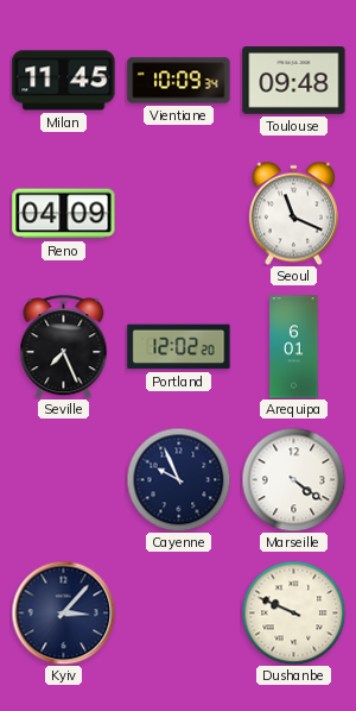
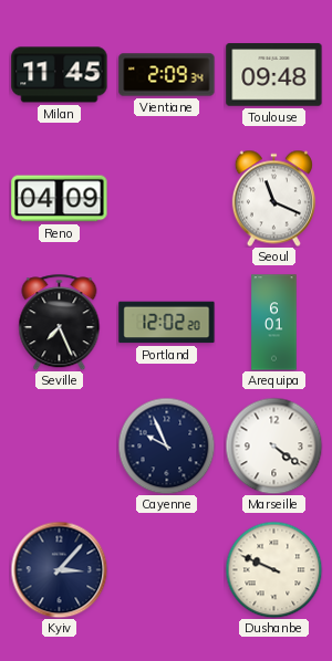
Vientiane: 10:09 -> 2:09
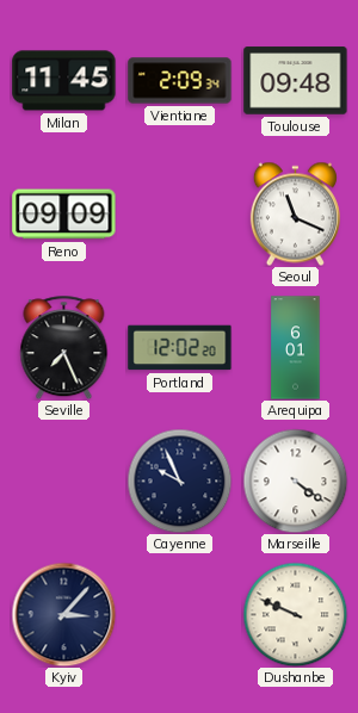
Reno: 04:09 -> 09:09
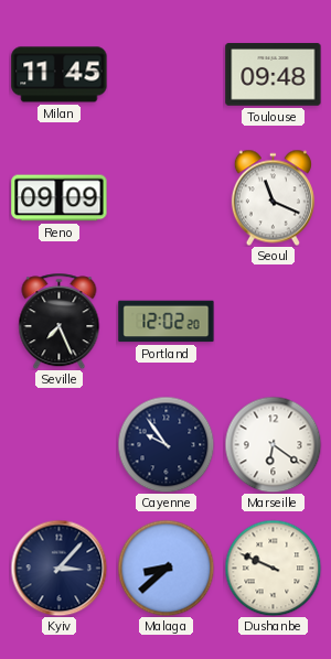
Vientiane: 2:09 -> none
Arequipa: 6:01 -> none
Cayenne: 9:56 -> 9:54
Marseille: 4:21 -> 6:21
Malaga: none -> 8:38
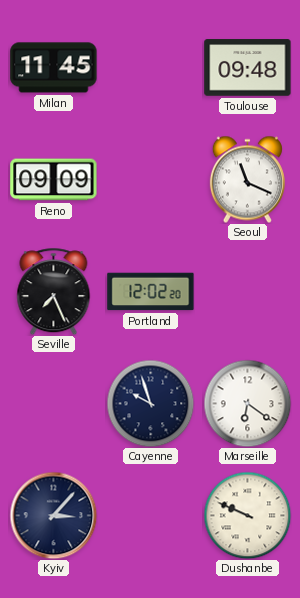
Cayenne: 9:54 -> 9:57
Malaga: 8:38 -> none
